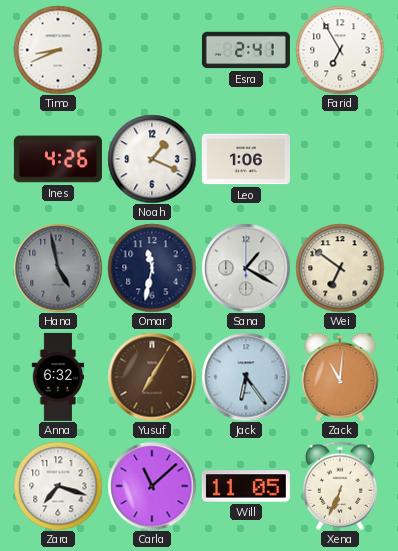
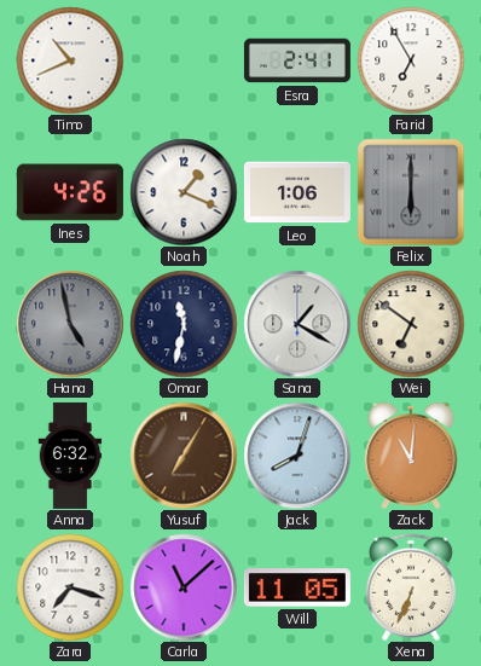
Timo: 8:41 -> 10:41
Felix: none -> 6:00
Jack: 6:24 -> 8:03
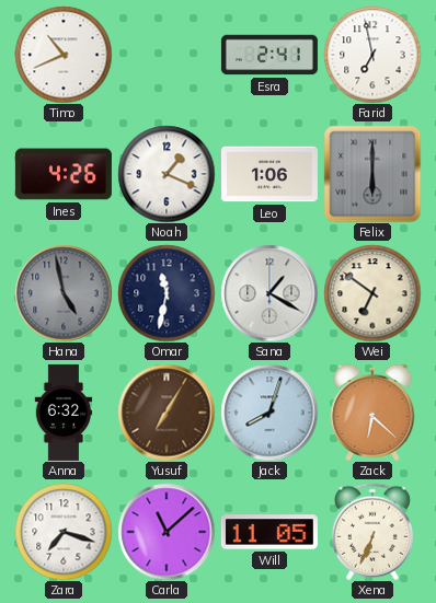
Farid: 6:55 -> 6:58
Zack: 11:01 -> 6:22
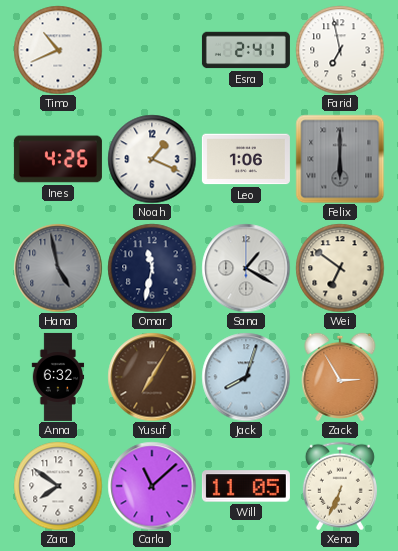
Zack: 6:22 -> 2:55
Zara: 7:18 -> 7:51
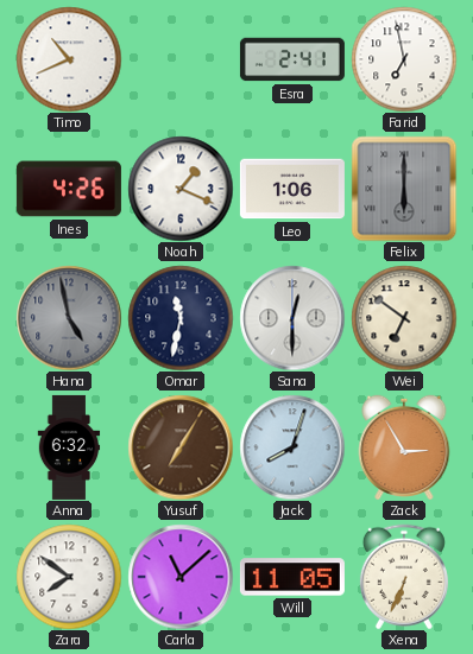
Sana: 1:20 -> 12:30
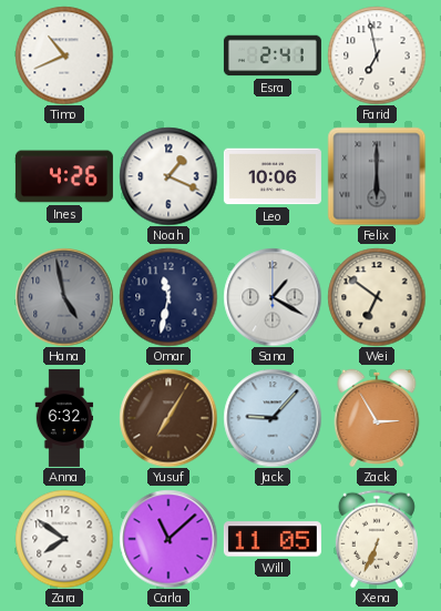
Leo: 1:06 -> 10:06
Sana: 12:30 -> 1:20
Jack: 8:03 -> 9:07
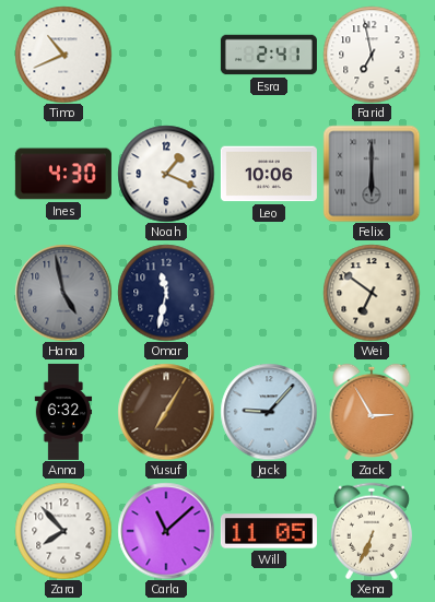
Ines: 4:26 -> 4:30
Sana: 1:20 -> none
Zara: 7:51 -> 7:53
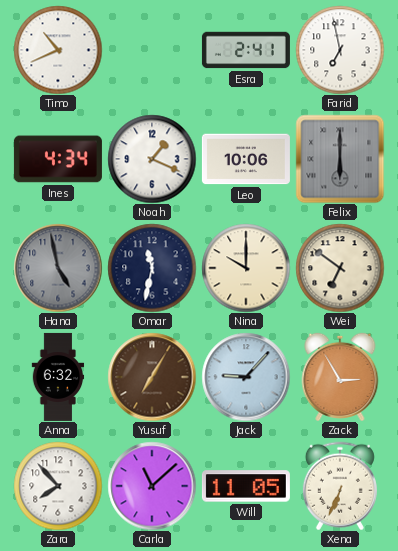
Ines: 4:30 -> 4:34
Nina: none -> 10:00
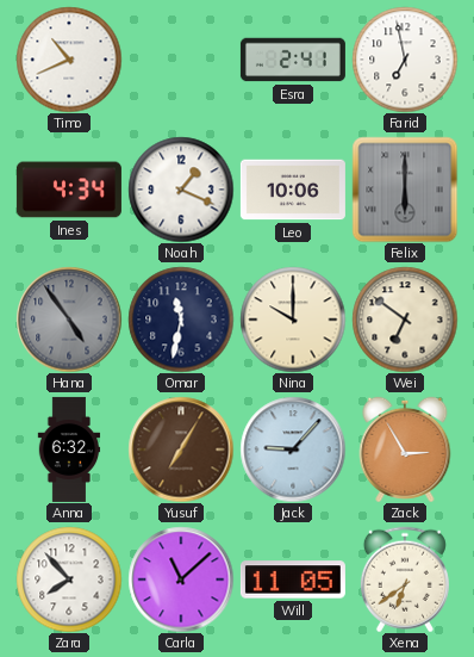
Hana: 4:58 -> 4:54
Xena: 6:34 -> 6:39
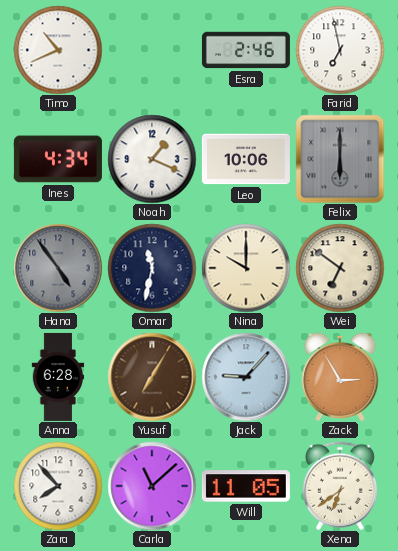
Esra: 2:41 -> 2:46
Anna: 6:32 -> 6:28
